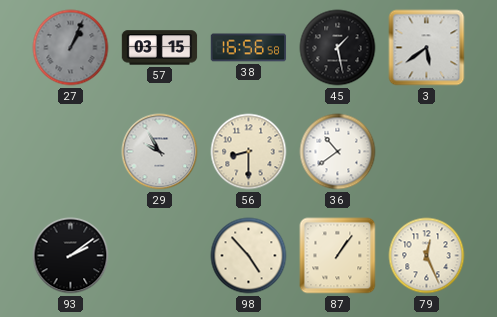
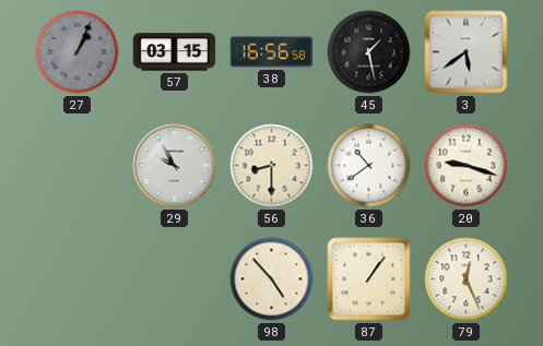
20: none -> 9:18
93: 2:09 -> none
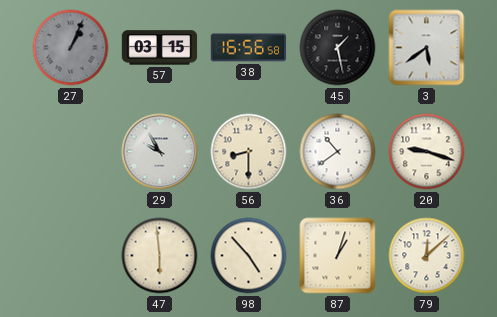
47: none -> 5:59
87: 1:06 -> 1:03
79: 12:26 -> 12:08
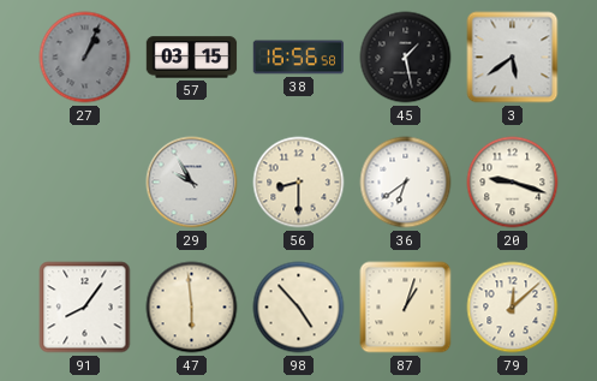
36: 10:39 -> 6:39
91: none -> 8:06
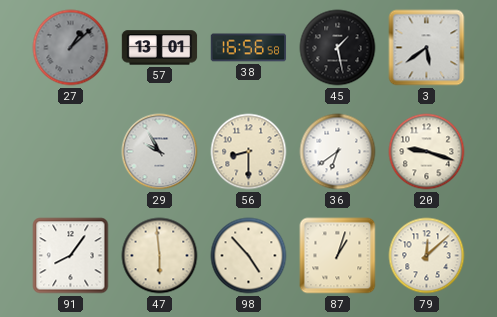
27: 1:04 -> 1:08
57: 03:15 -> 13:01
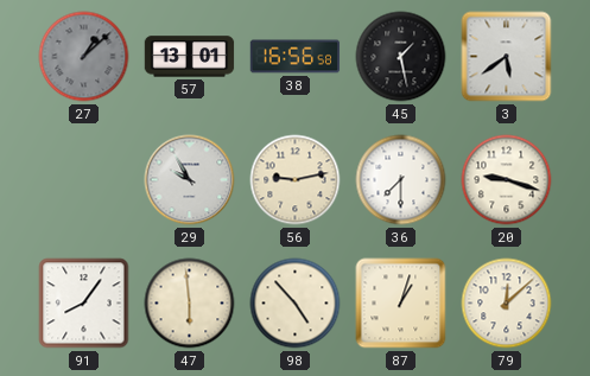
56: 8:30 -> 9:13
36: 6:39 -> 7:30
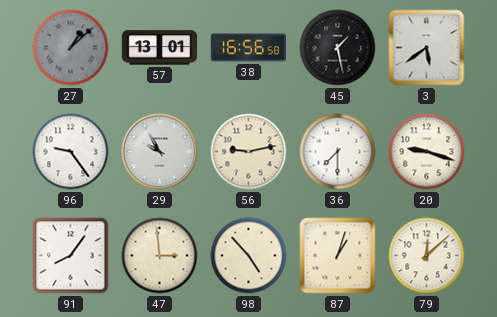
96: none -> 9:24
47: 5:59 -> 2:59
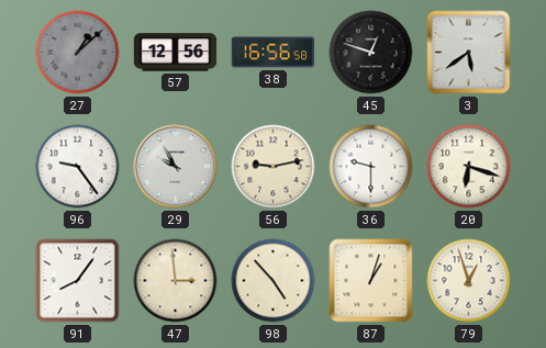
57: 13:01 -> 12:56
45: 1:28 -> 12:48
36: 7:30 -> 9:30
20: 9:18 -> 6:18
79: 12:08 -> 12:57
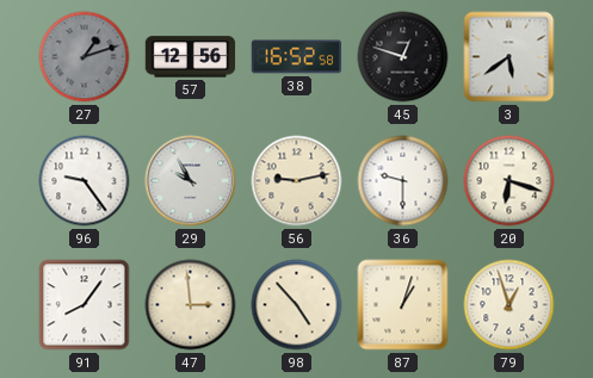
27: 1:08 -> 1:12
38: 16:56 -> 16:52
